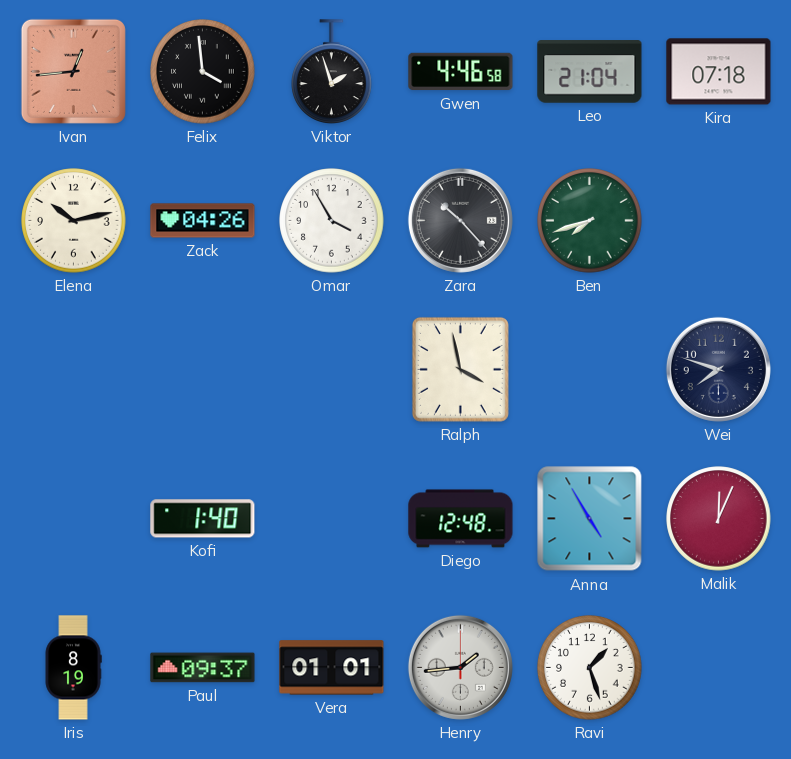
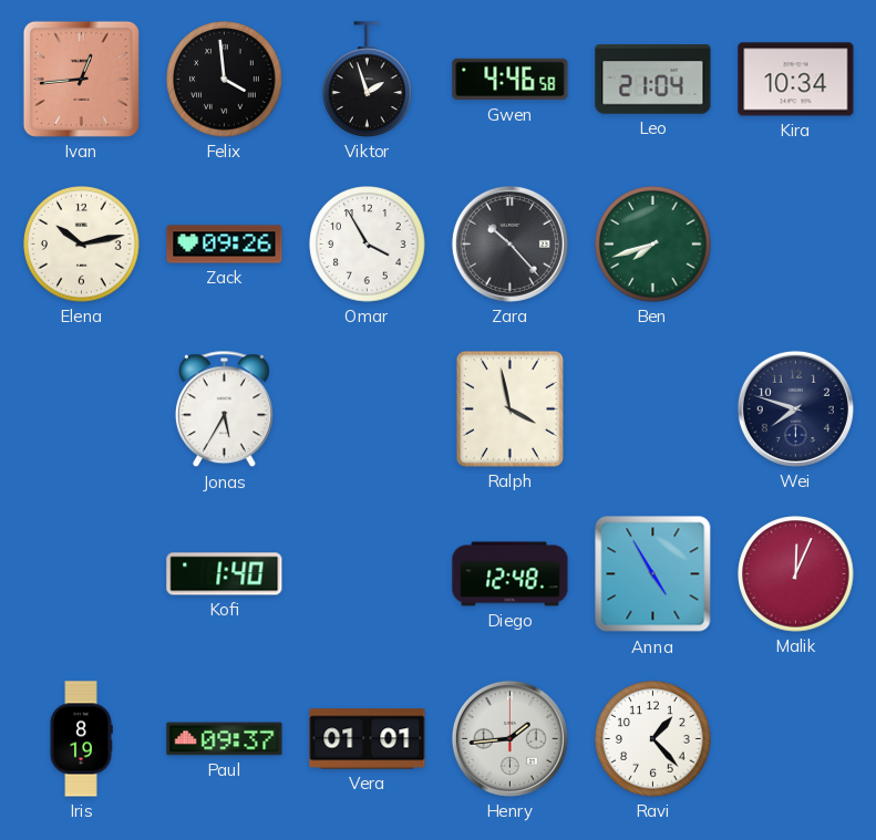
Kira: 07:18 -> 10:34
Zack: 04:26 -> 09:26
Jonas: none -> 5:35
Ravi: 1:27 -> 1:23
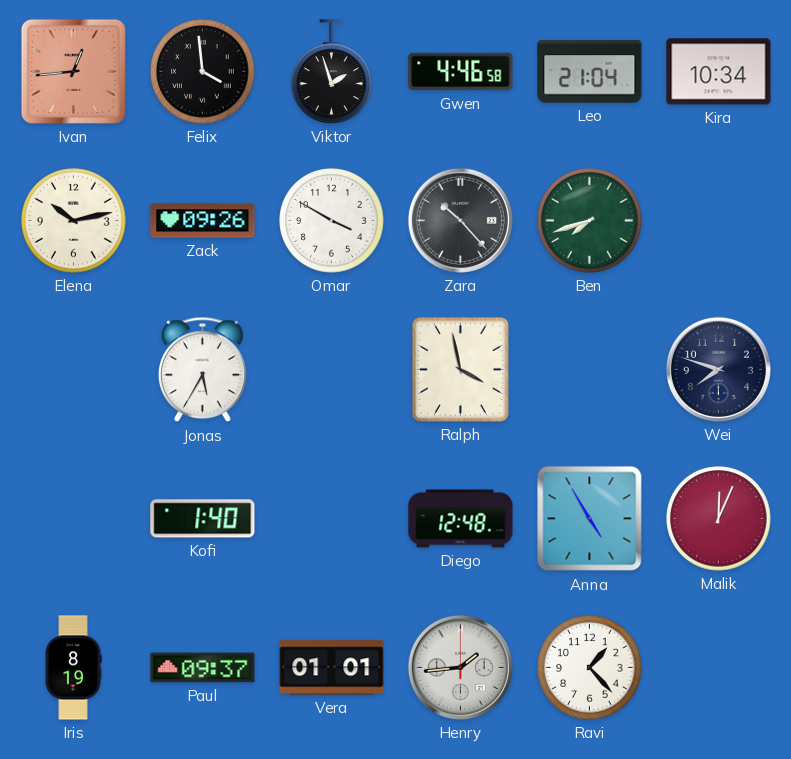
Omar: 3:55 -> 3:50
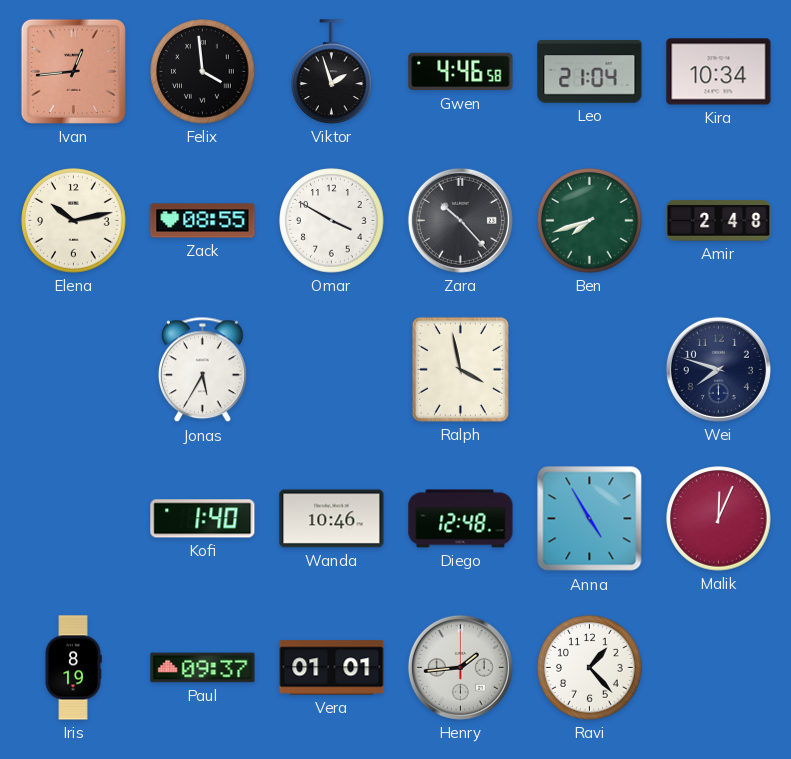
Zack: 09:26 -> 08:55
Amir: none -> 2:48
Wanda: none -> 10:46
